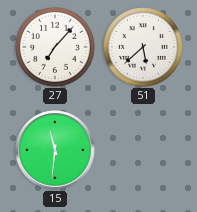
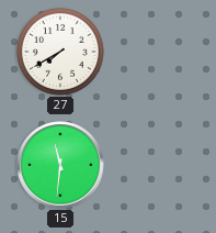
27: 7:07 -> 7:40
51: 5:38 -> none
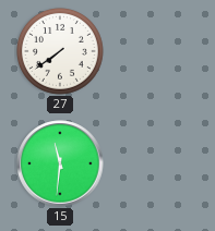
27: 7:40 -> 7:39
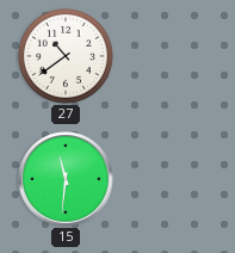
27: 7:39 -> 10:39
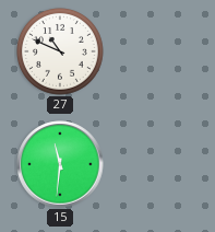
27: 10:39 -> 10:49
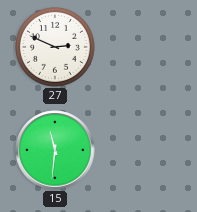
27: 10:49 -> 2:49
